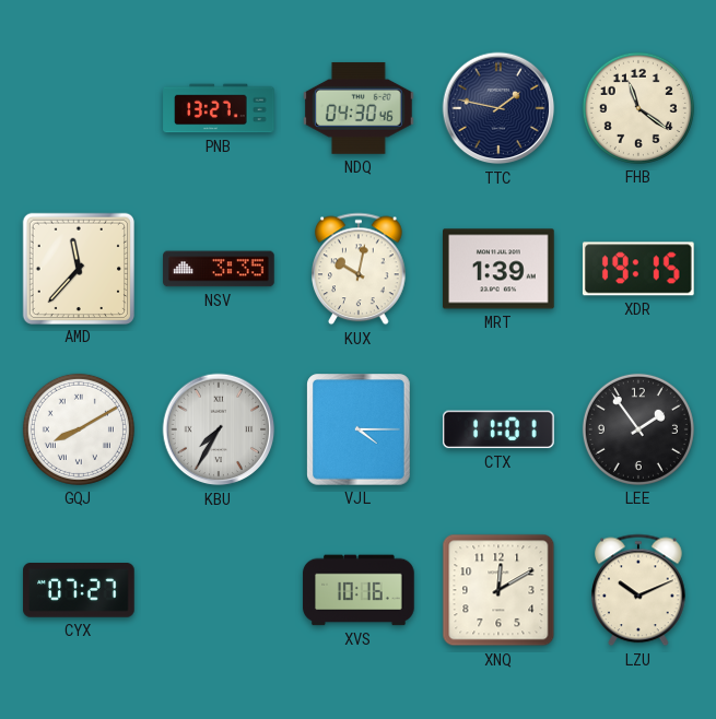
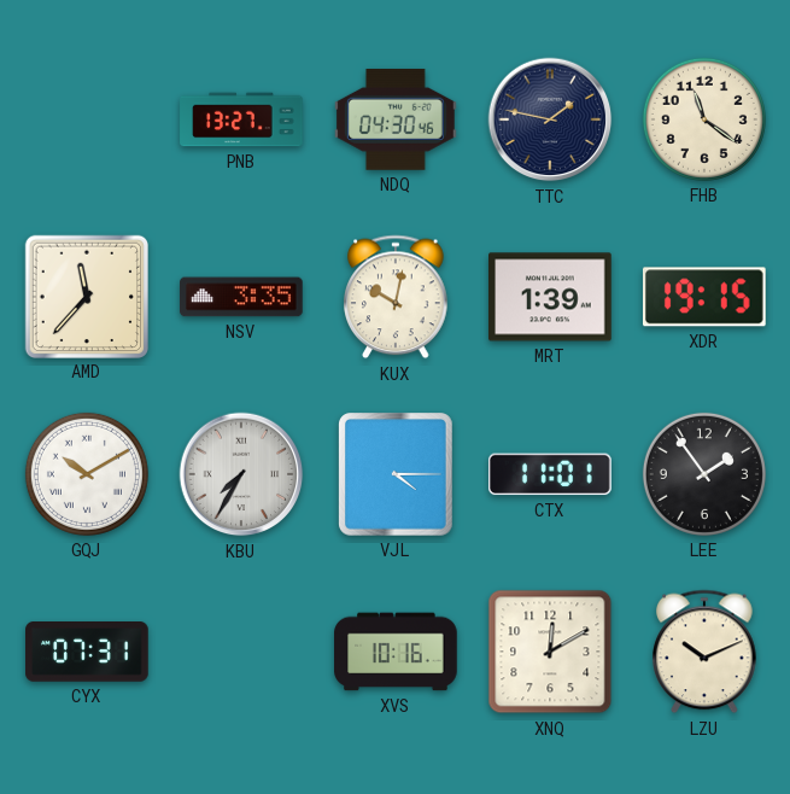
GQJ: 8:10 -> 10:10
CYX: 07:27 -> 07:31
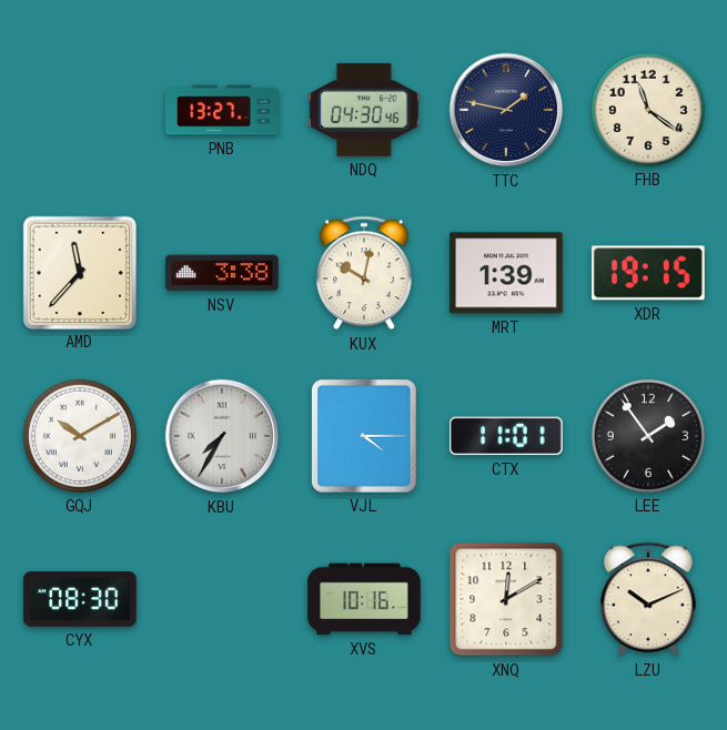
NSV: 3:35 -> 3:38
CYX: 07:31 -> 08:30
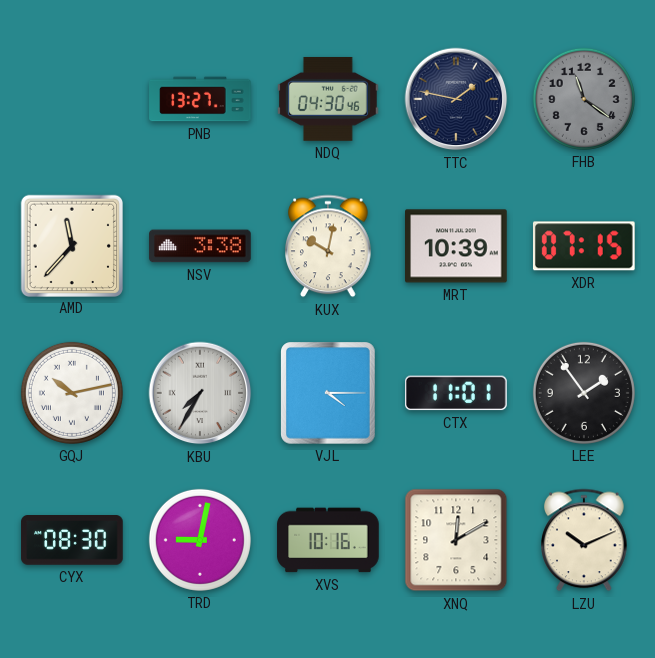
FHB dial: cream -> grey
MRT: 1:39 -> 10:39
XDR: 19:15 -> 07:15
GQJ: 10:10 -> 10:13
TRD: none -> 9:02
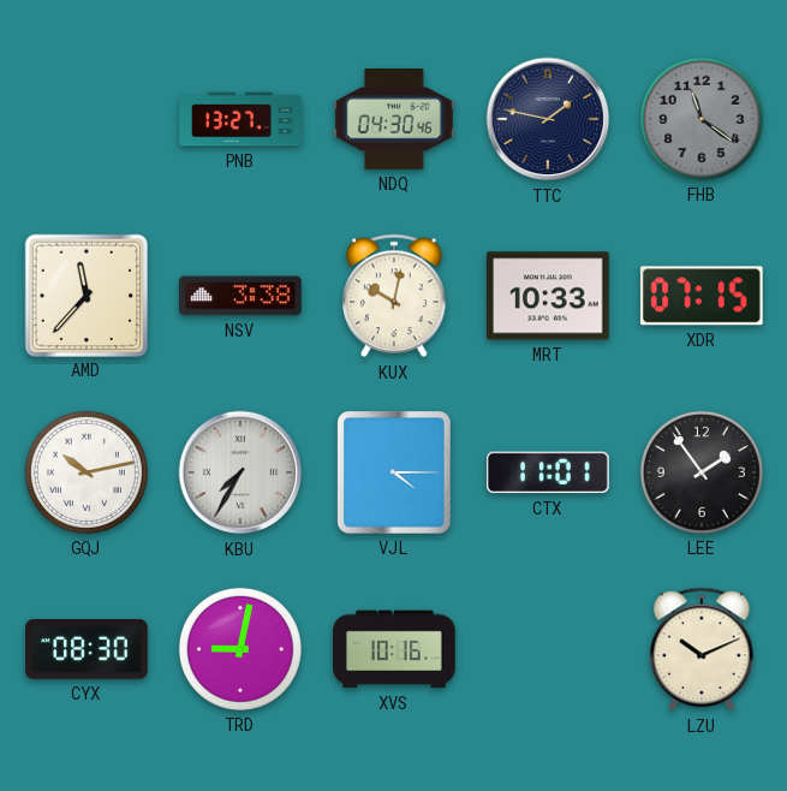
MRT: 10:39 -> 10:33
XNQ: 12:10 -> none
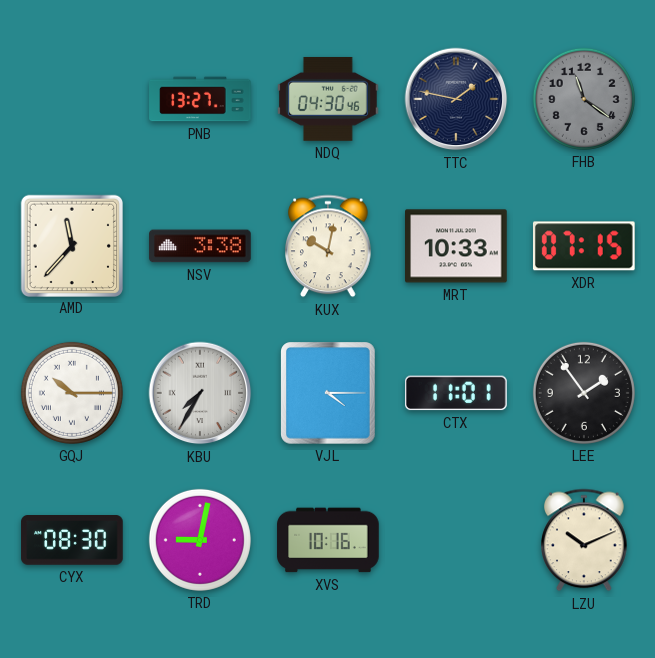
GQJ: 10:13 -> 10:15
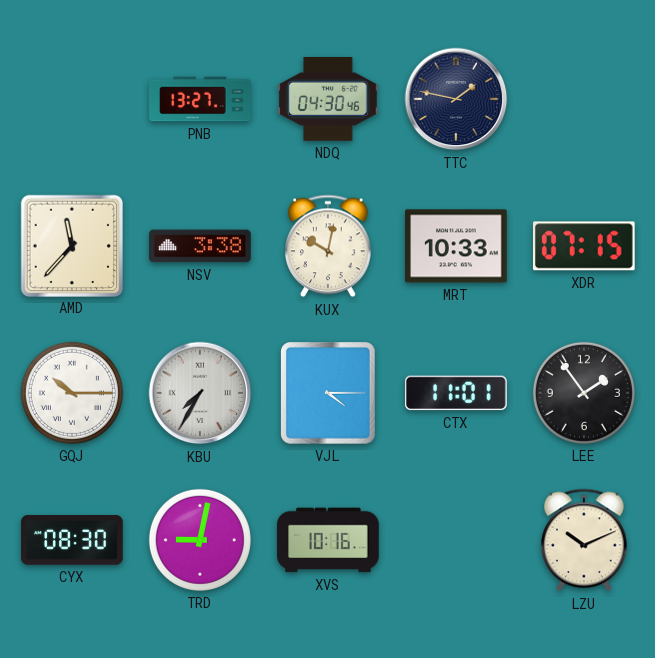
FHB: 11:21 -> none
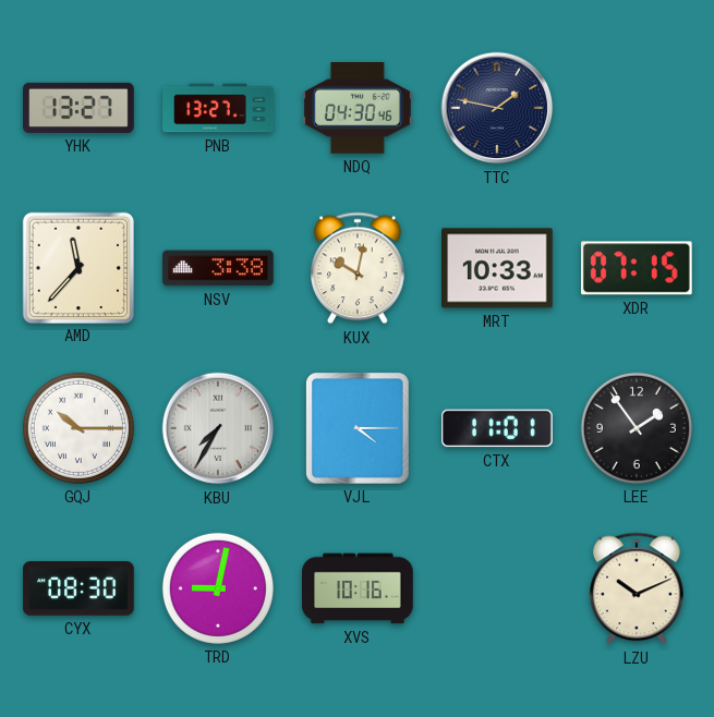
YHK: none -> 13:27
